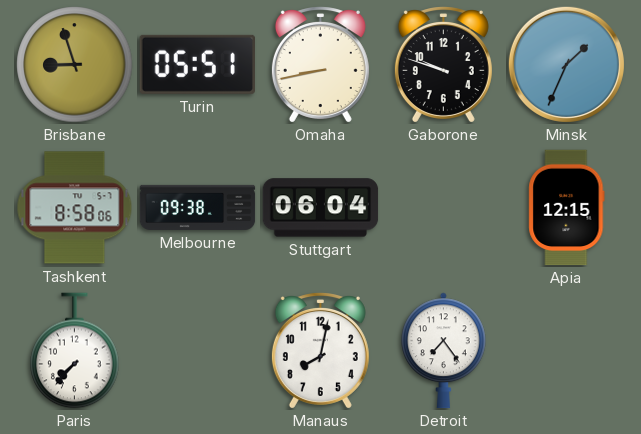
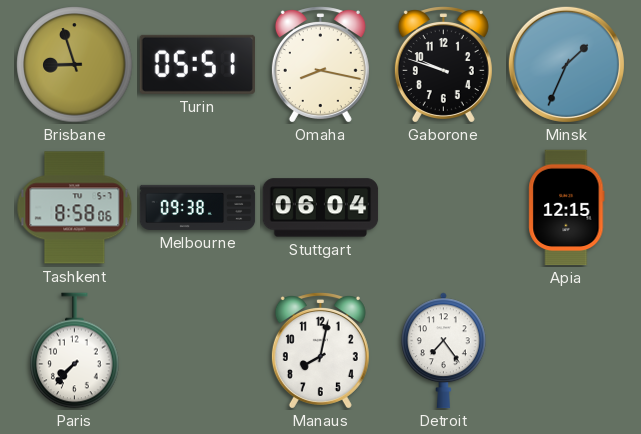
Omaha: 8:43 -> 8:17
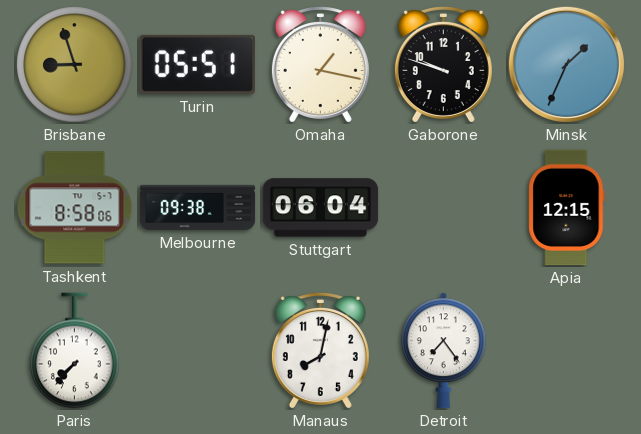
Omaha: 8:17 -> 1:17
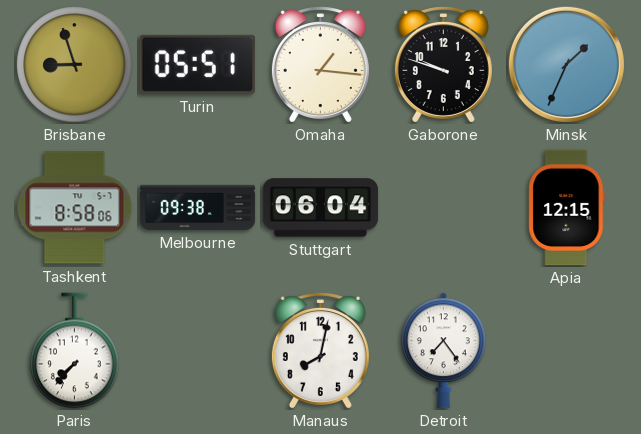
Omaha: 1:17 -> 1:16
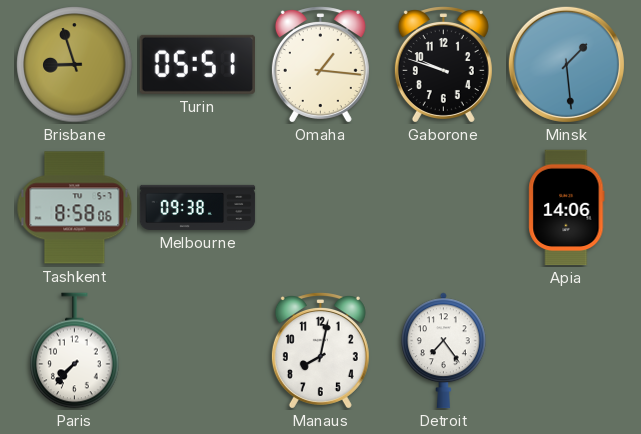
Minsk: 1:34 -> 1:29
Stuttgart: 06:04 -> none
Apia: 12:15 -> 14:06
